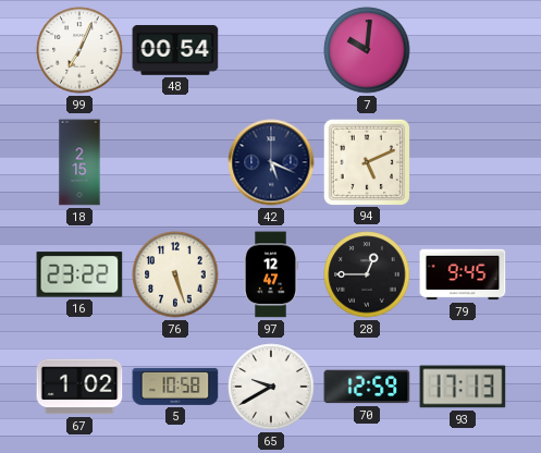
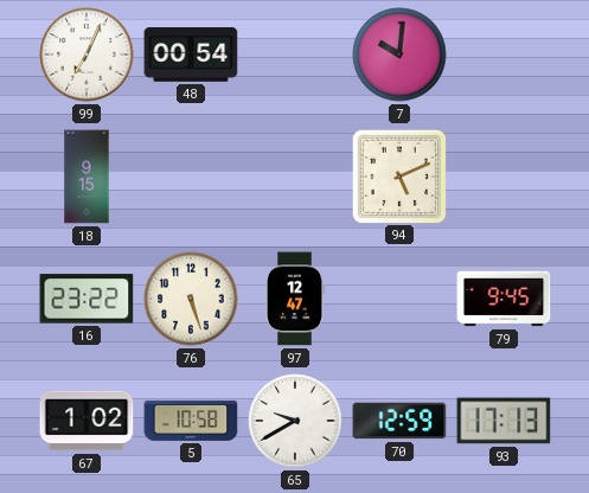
18: 2:15 -> 9:15
42: 5:19 -> none
28: 12:45 -> none
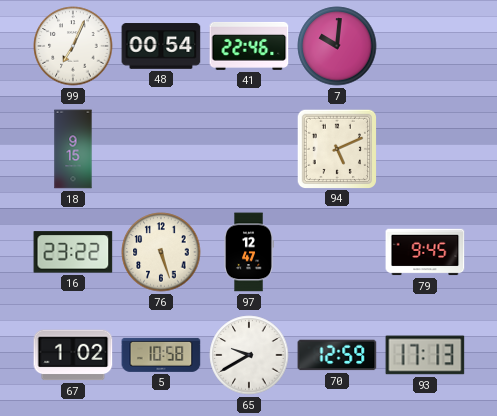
41: none -> 22:46
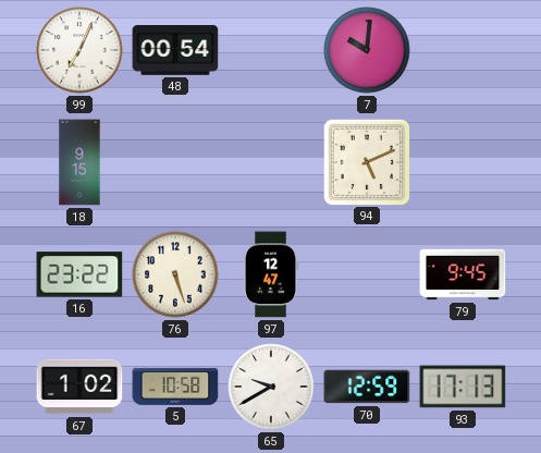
41: 22:46 -> none
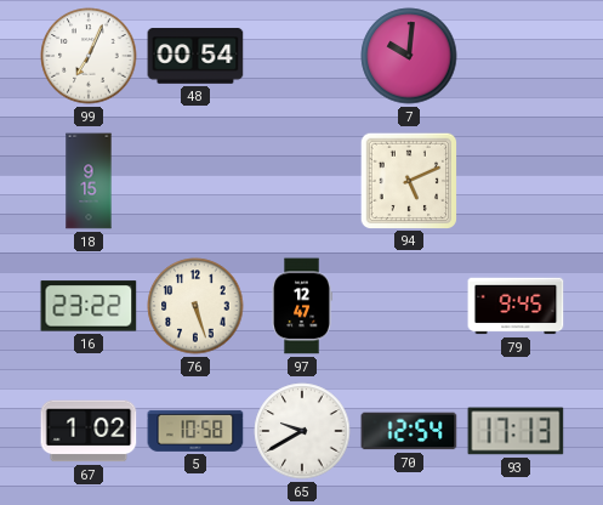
70: 12:59 -> 12:54
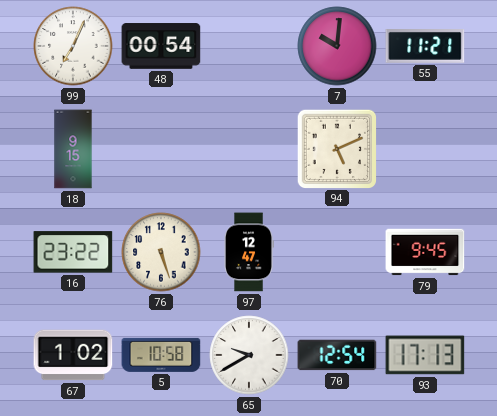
55: none -> 11:21
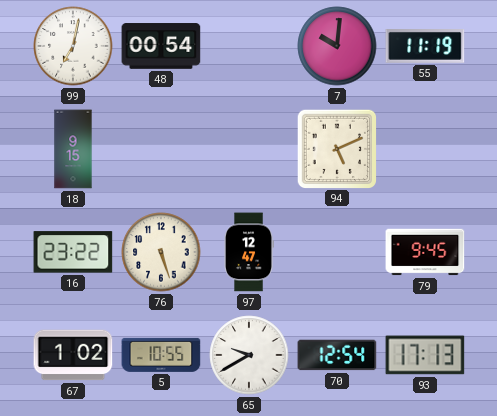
99: 7:04 -> 7:02
55: 11:21 -> 11:19
5: 10:58 -> 10:55
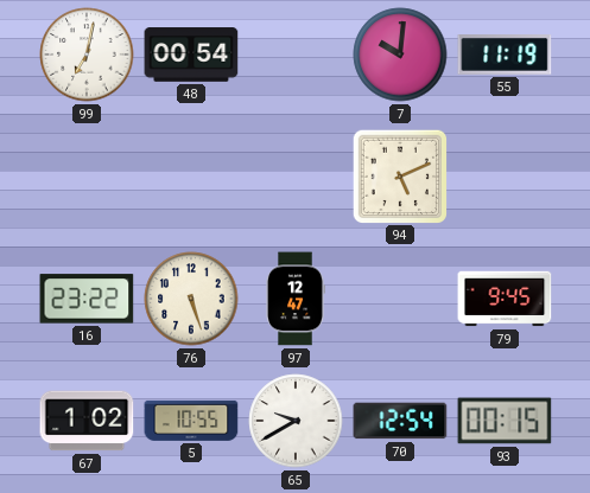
18: 9:15 -> none
93: 17:13 -> 00:15
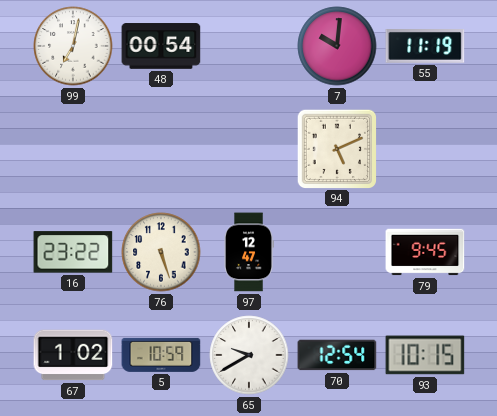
5: 10:55 -> 10:59
93: 00:15 -> 10:15
